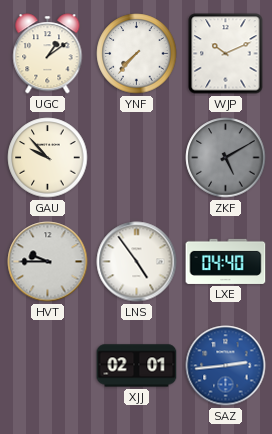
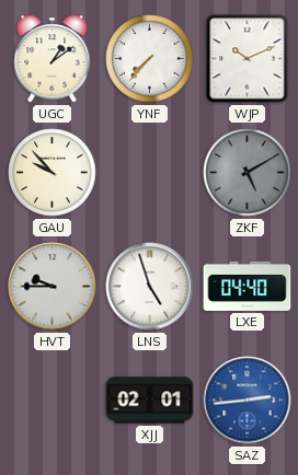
LNS: 4:54 -> 4:57
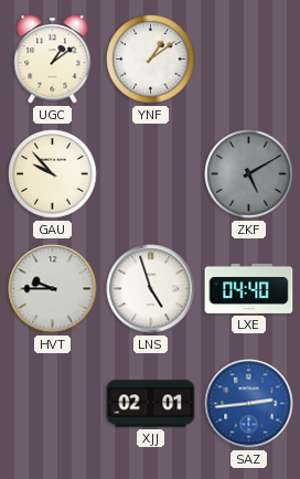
YNF: 7:37 -> 1:09
WJP: 10:11 -> none
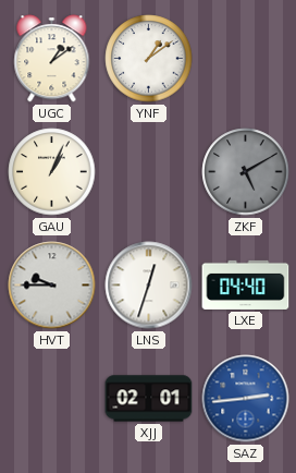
GAU: 9:53 -> 1:04
LNS: 4:57 -> 12:33
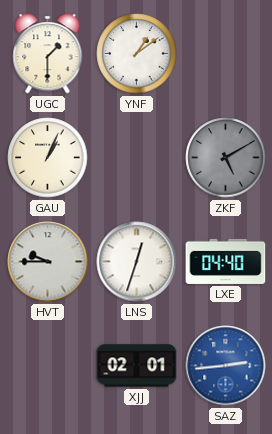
UGC: 1:09 -> 1:30
